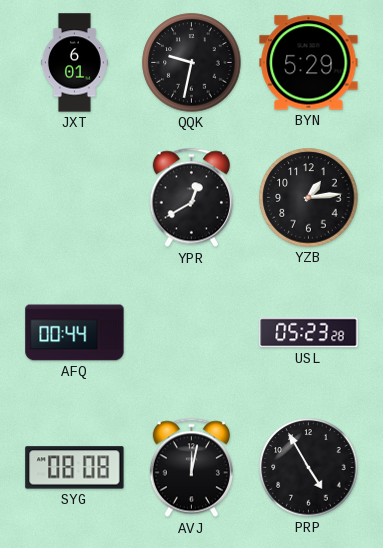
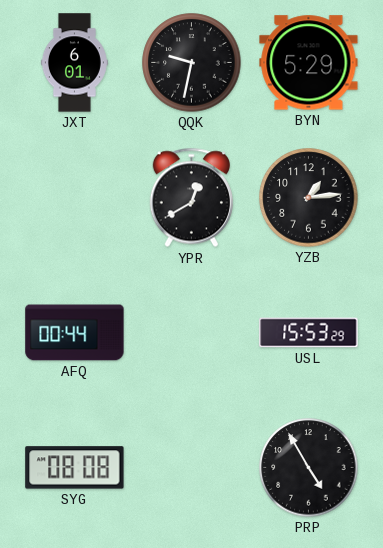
USL: 05:23 -> 15:53
AVJ: 12:02 -> none
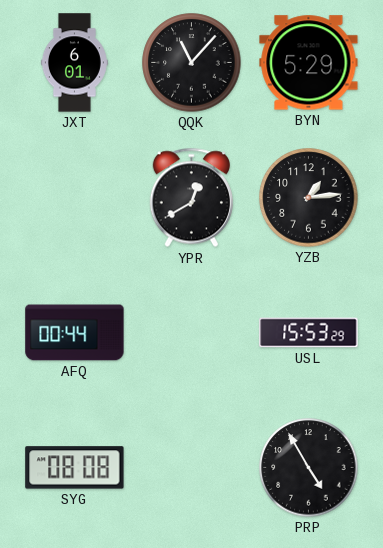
QQK: 9:32 -> 11:07
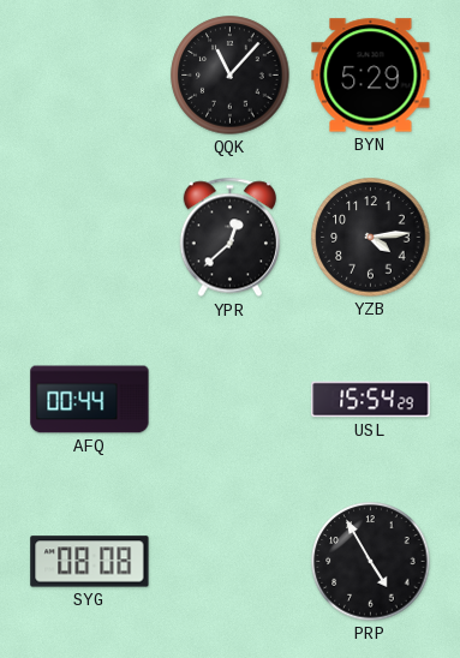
JXT: 6:01 -> none
YPR: 12:40 -> 12:38
YZB: 1:14 -> 4:14
USL: 15:53 -> 15:54
